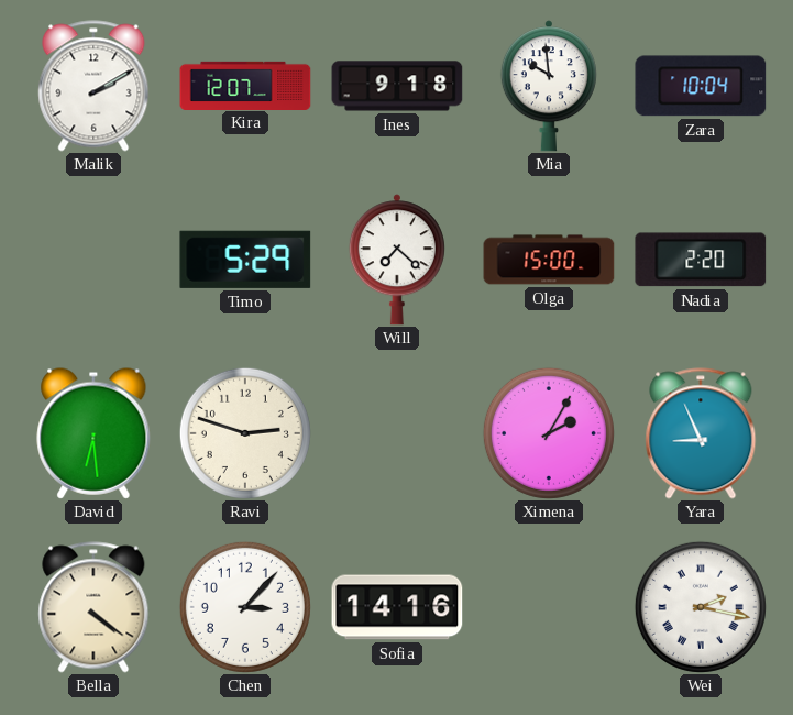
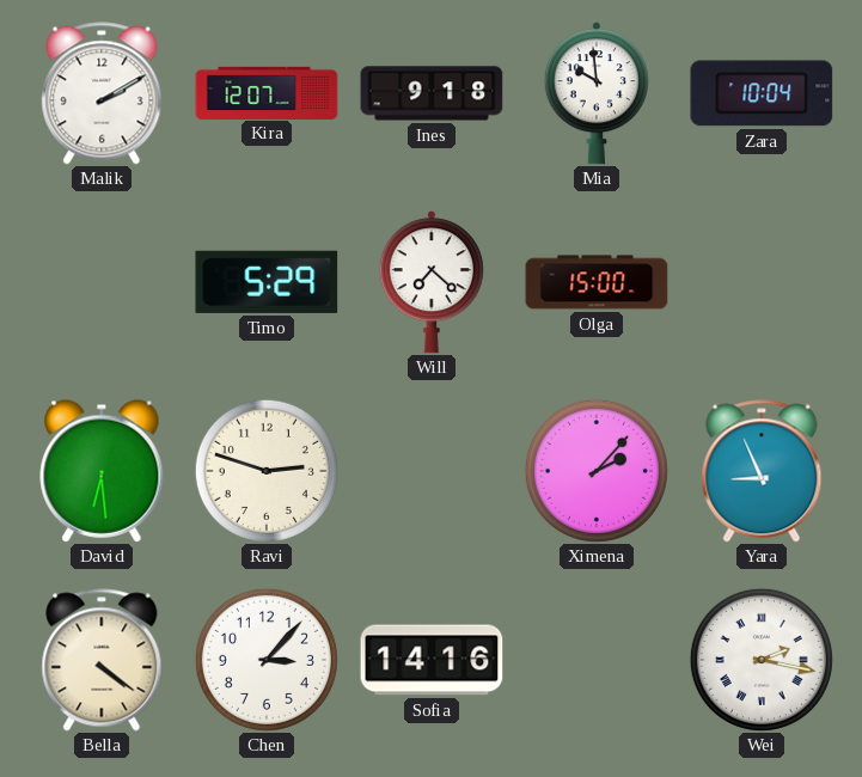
Nadia: 2:20 -> none
Ximena: 2:05 -> 2:07
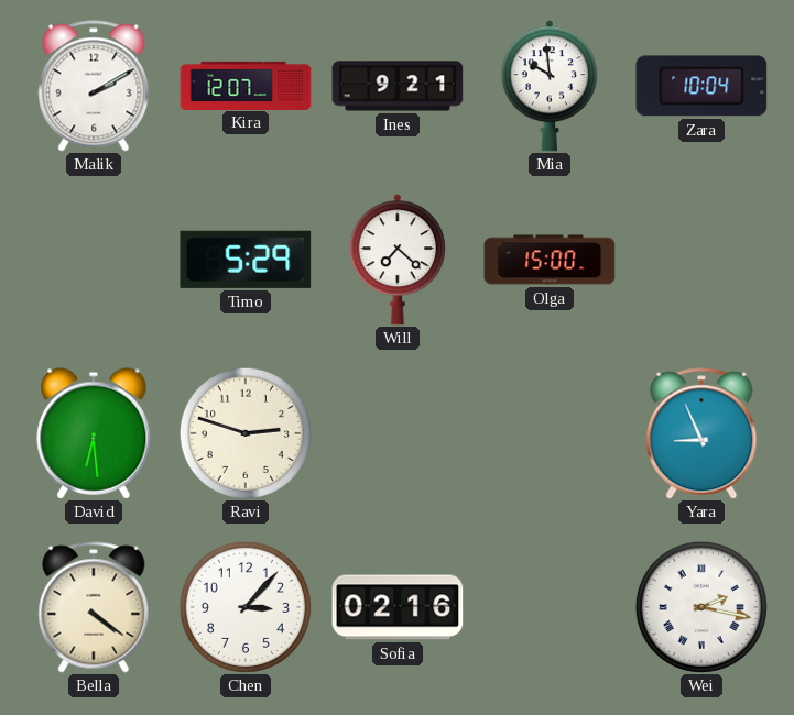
Ines: 9:18 -> 9:21
Ximena: 2:07 -> none
Sofia: 14:16 -> 02:16
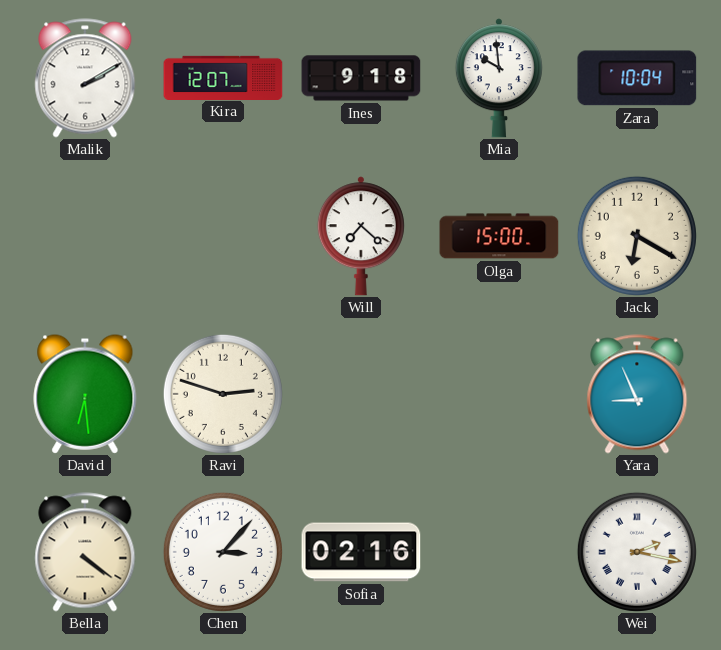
Ines: 9:21 -> 9:18
Timo: 5:29 -> none
Jack: none -> 6:20
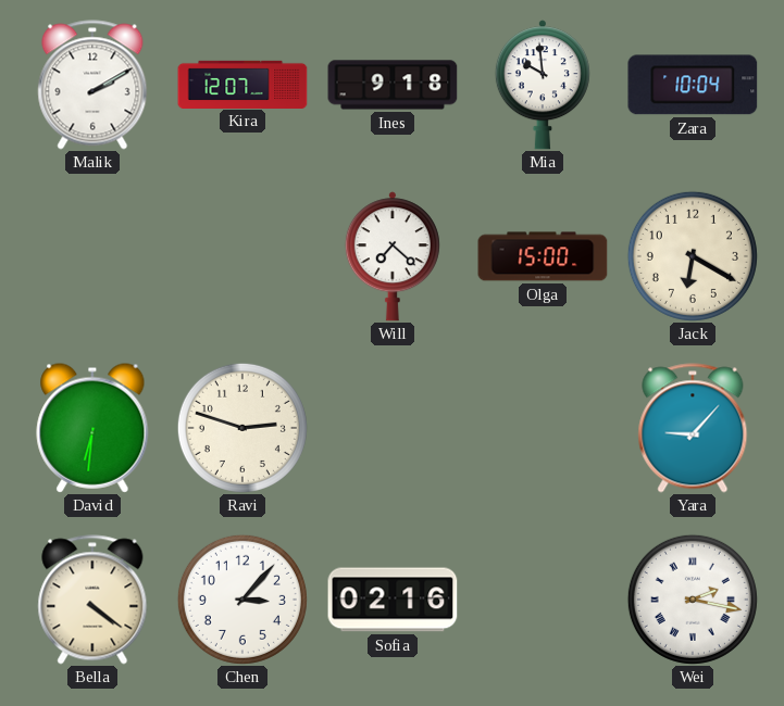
David: 6:29 -> 6:31
Yara: 8:56 -> 9:07
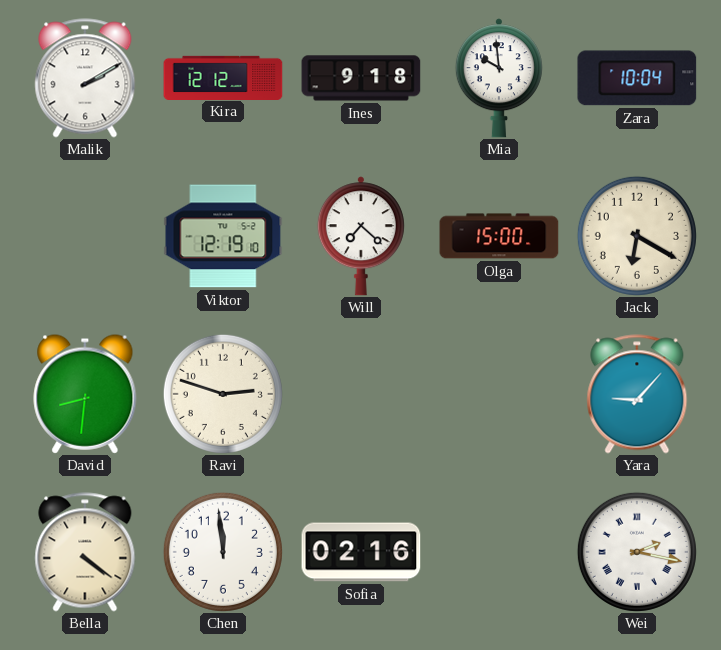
Kira: 12:07 -> 12:12
Viktor: none -> 12:19
David: 6:31 -> 8:31
Chen: 3:07 -> 11:59
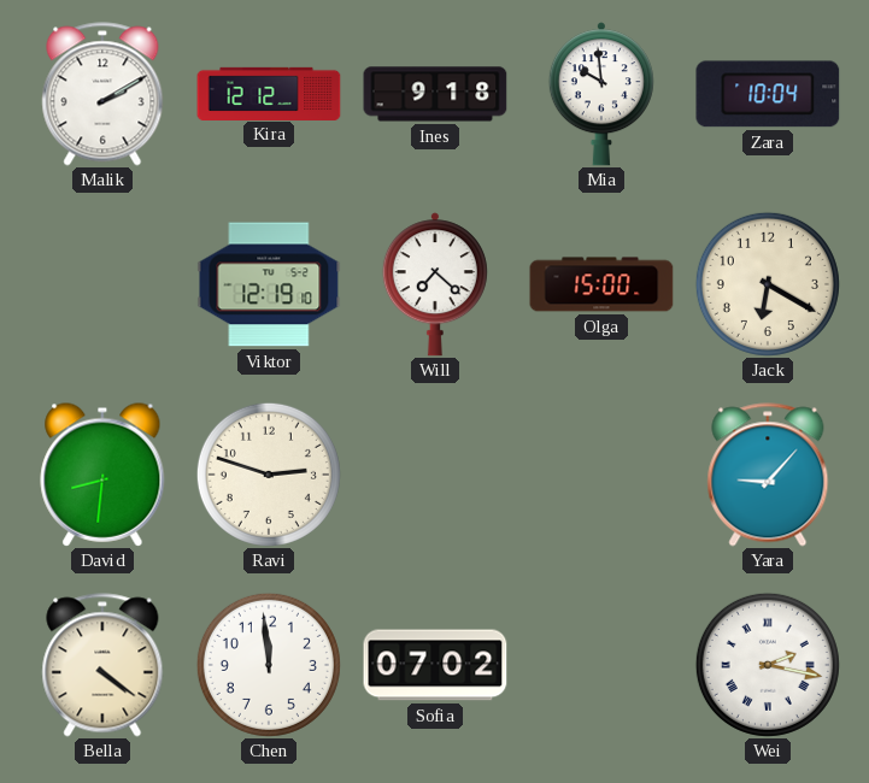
Sofia: 02:16 -> 07:02
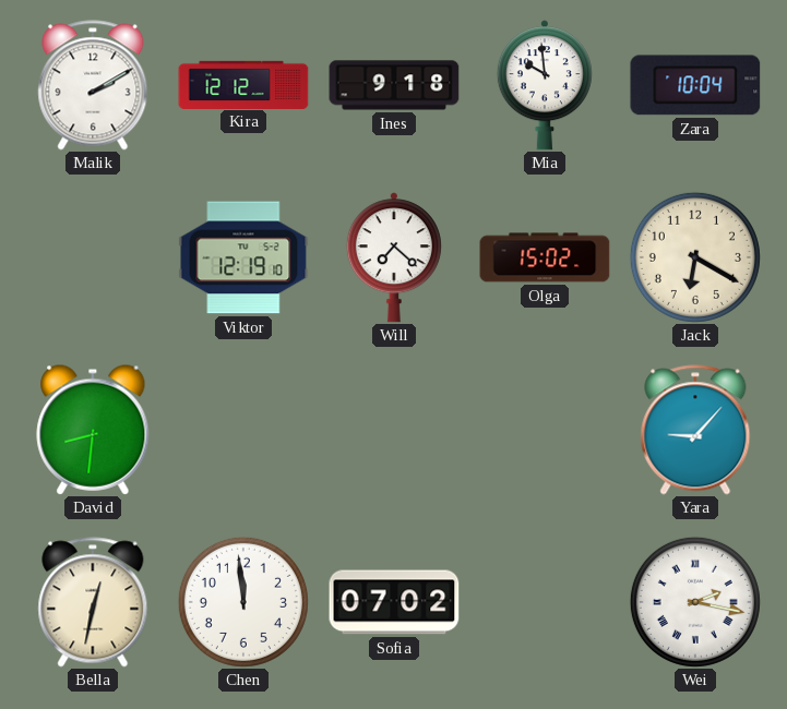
Olga: 15:00 -> 15:02
Ravi: 2:48 -> none
Bella: 4:21 -> 12:32
